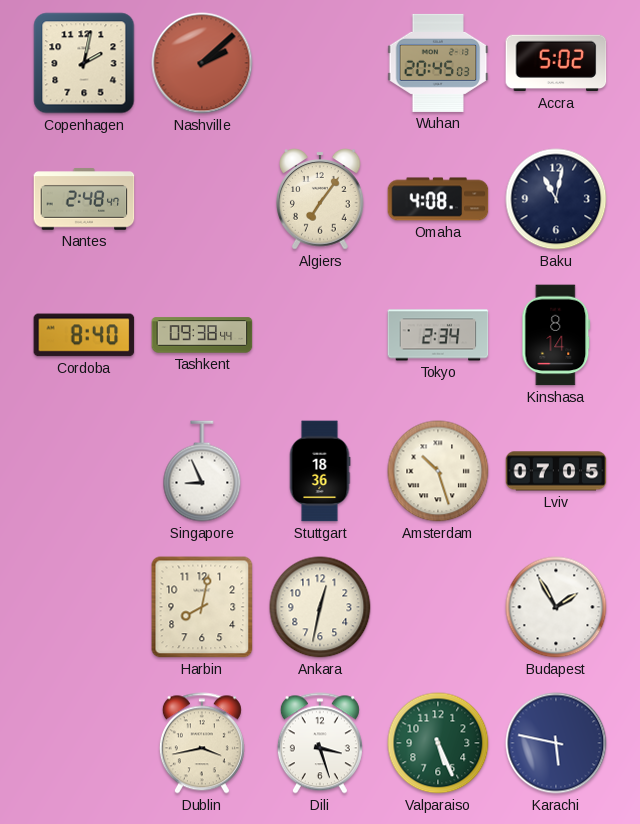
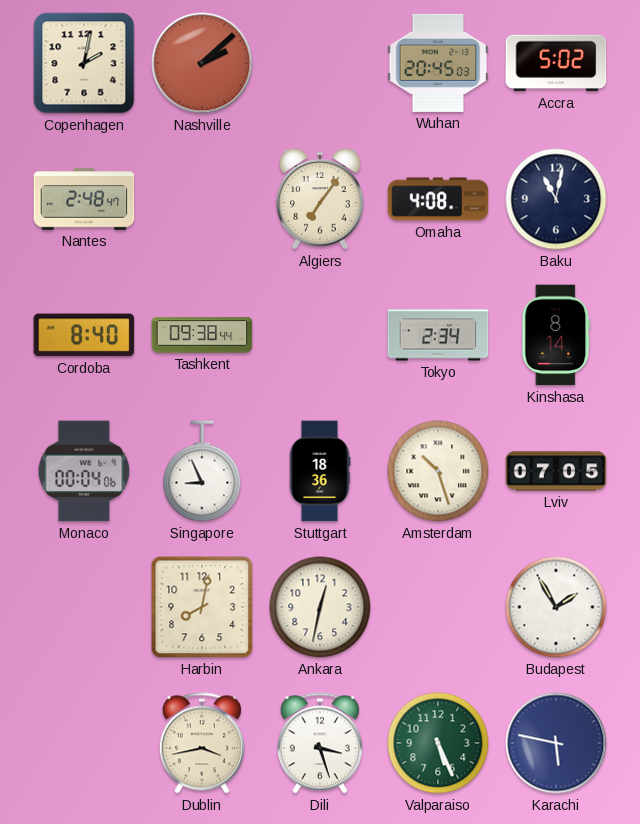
Monaco: none -> 00:04
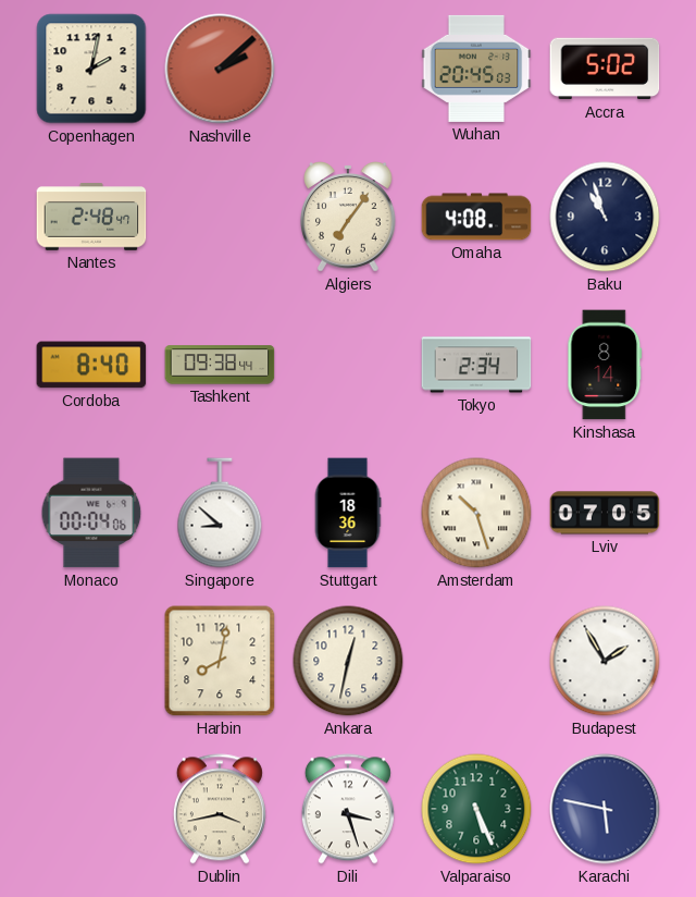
Baku: 11:02 -> 10:57
Singapore: 8:56 -> 8:52
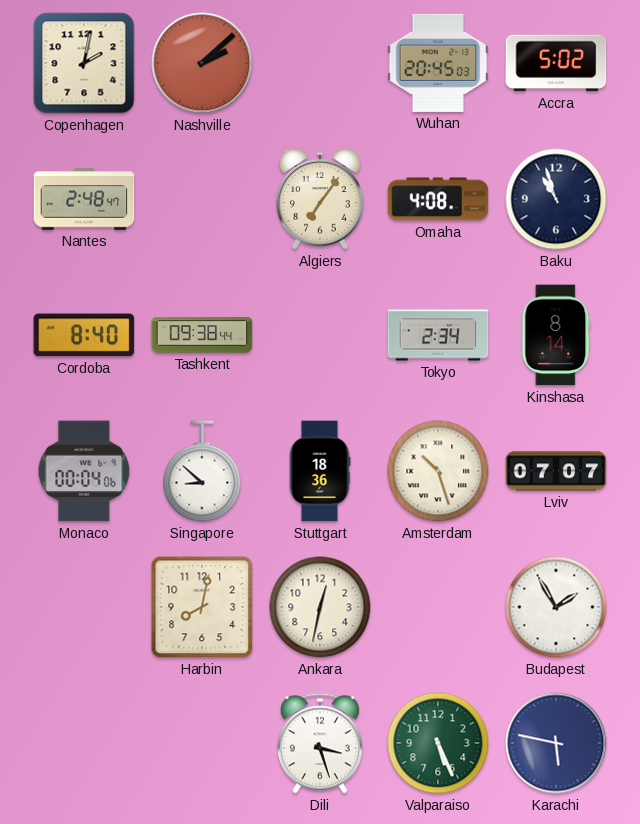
Lviv: 07:05 -> 07:07
Dublin: 3:43 -> none
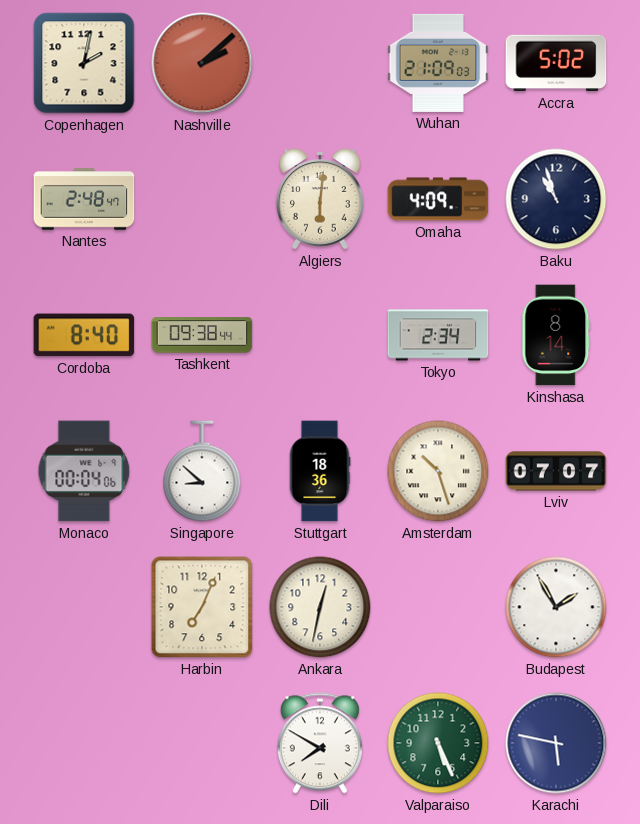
Wuhan: 20:45 -> 21:09
Algiers: 7:06 -> 6:01
Omaha: 4:08 -> 4:09
Harbin: 8:02 -> 7:04
Dili: 3:27 -> 7:50
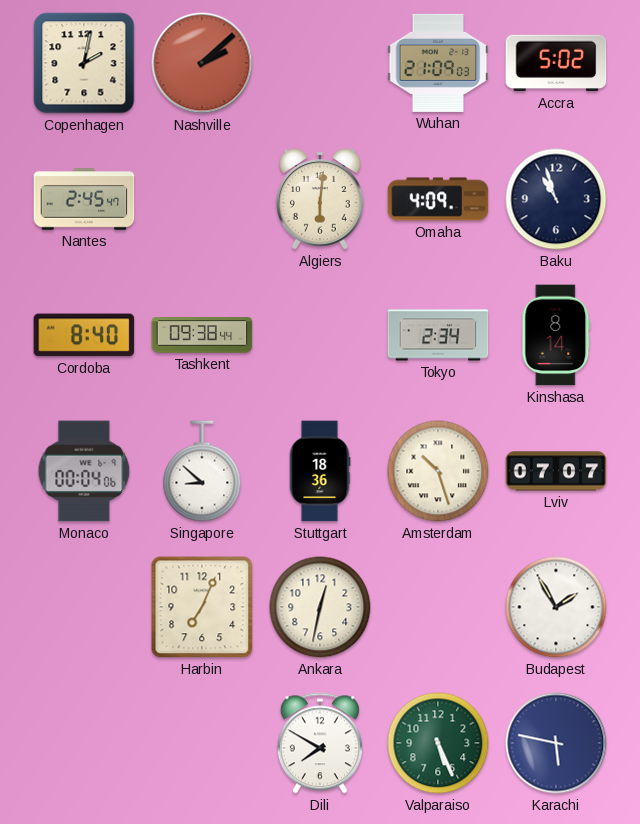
Nantes: 2:48 -> 2:45
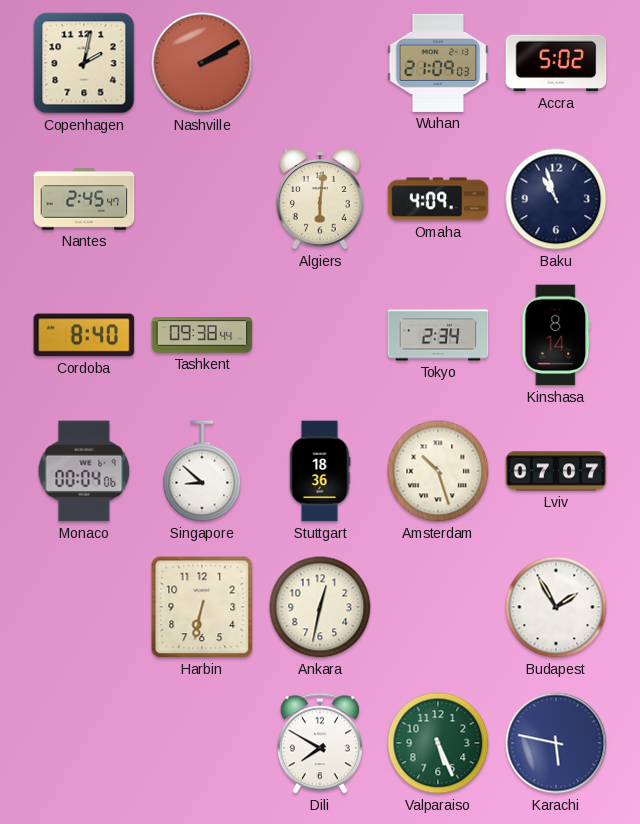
Nashville: 2:08 -> 2:10
Harbin: 7:04 -> 6:32
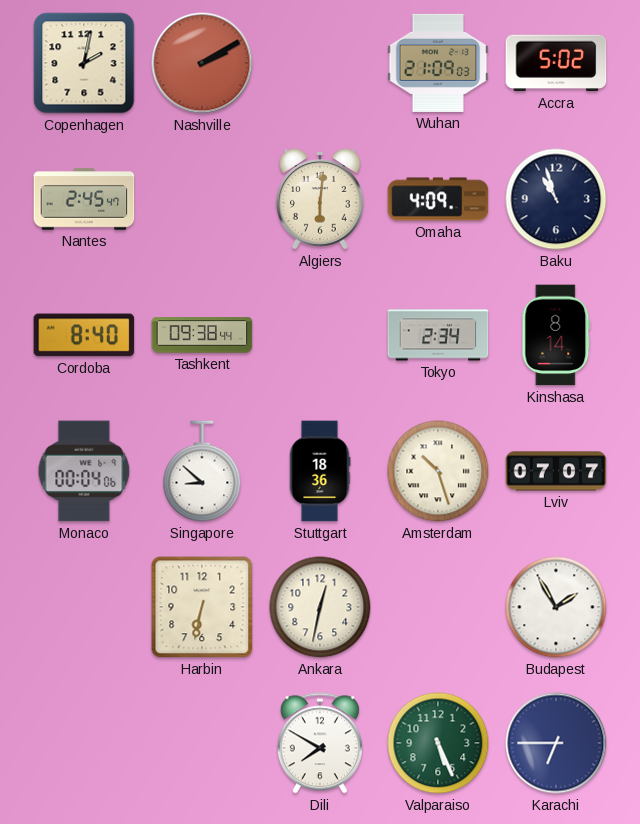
Karachi: 5:47 -> 6:45
